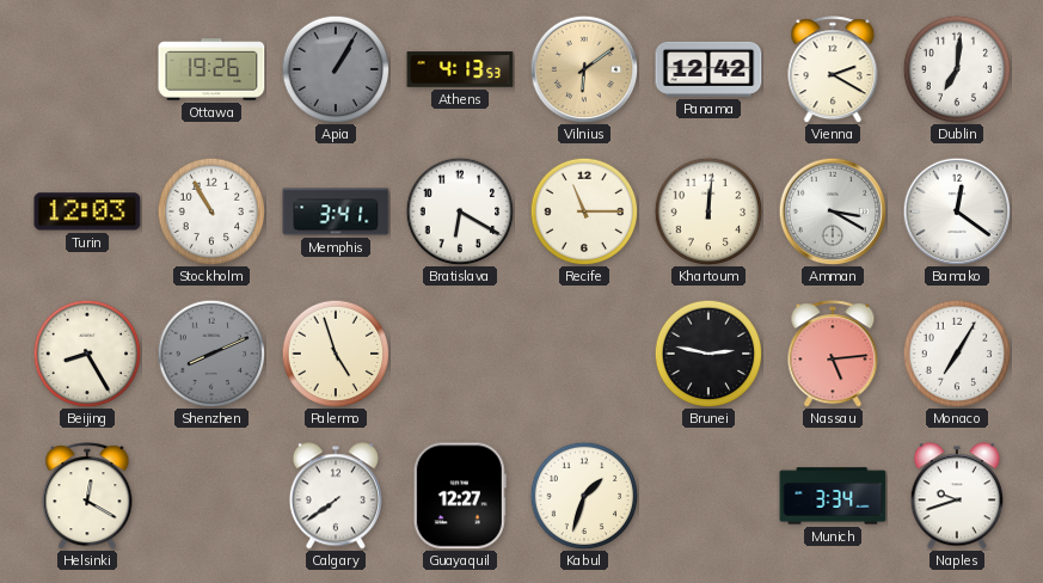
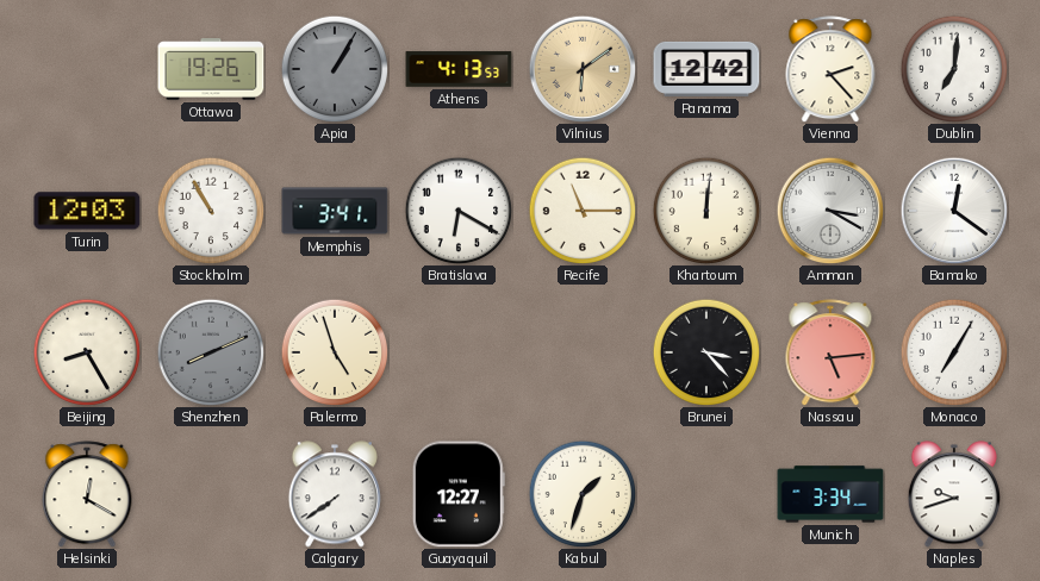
Vienna: 2:20 -> 2:23
Brunei: 2:47 -> 3:23
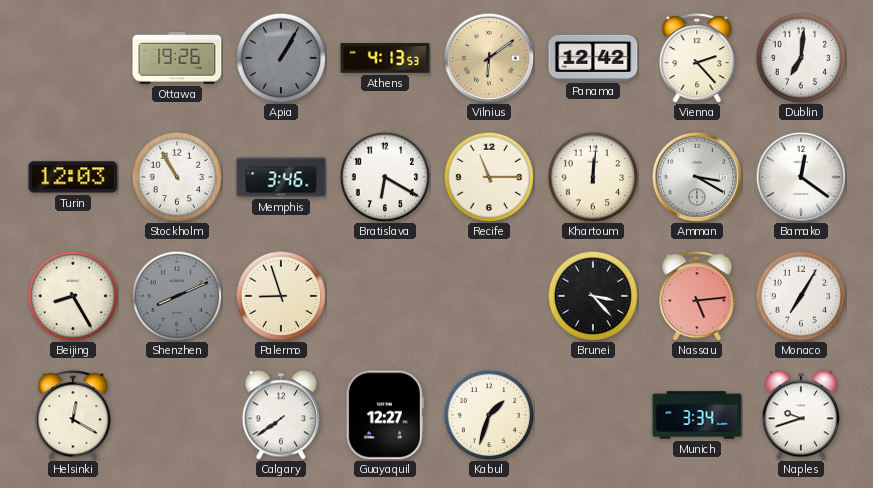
Memphis: 3:41 -> 3:46
Palermo: 4:57 -> 8:57
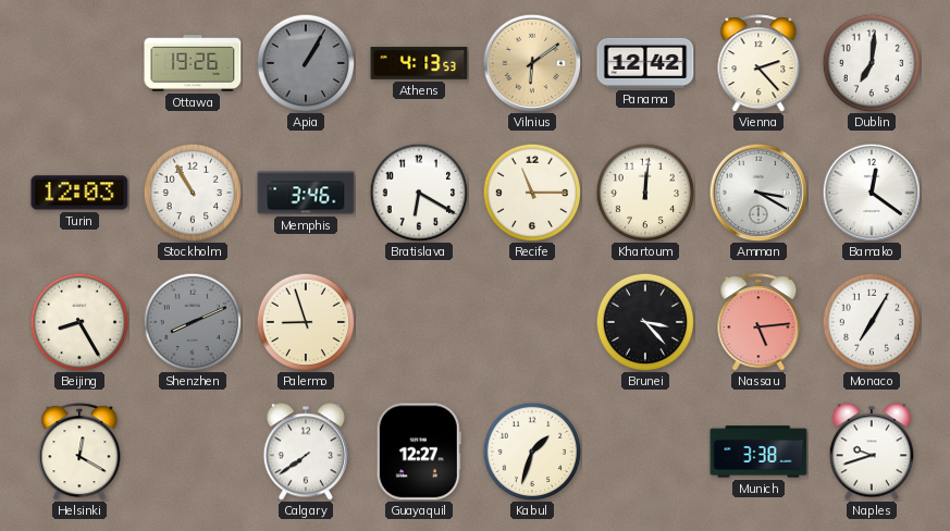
Munich: 3:34 -> 3:38
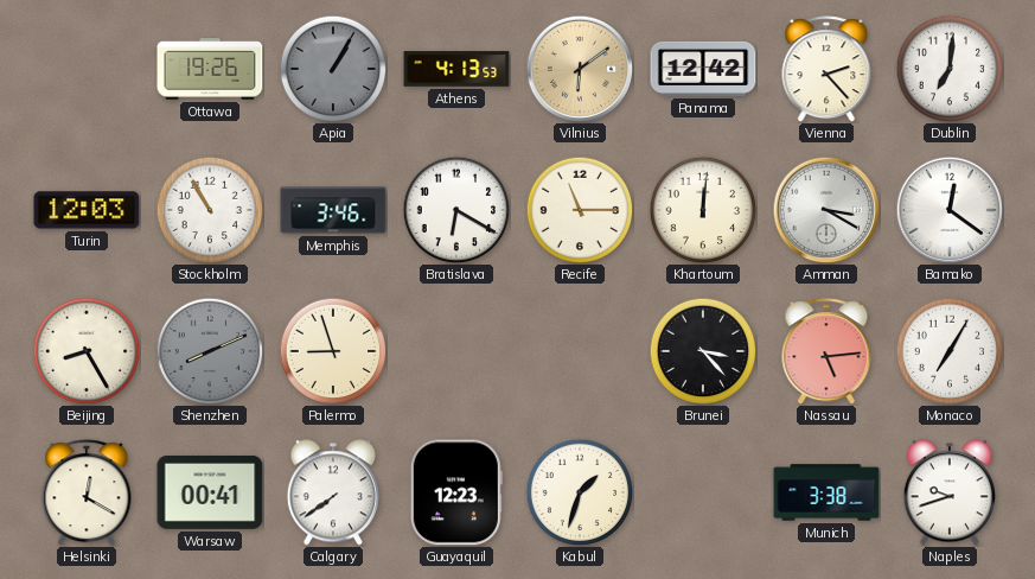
Warsaw: none -> 00:41
Guayaquil: 12:27 -> 12:23
